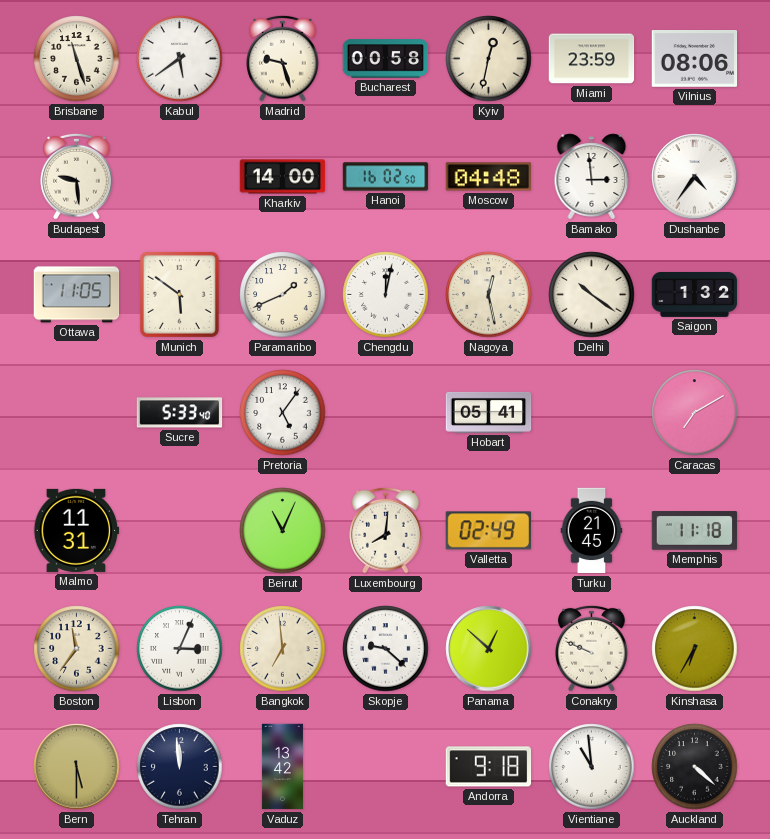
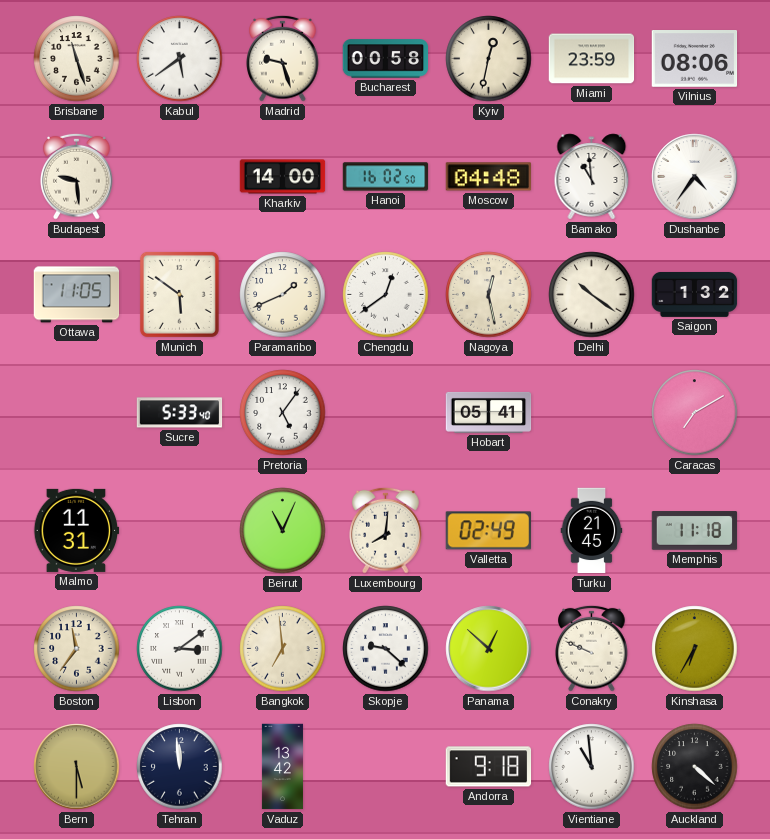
Bamako: 2:59 -> 10:59
Chengdu: 12:02 -> 12:39
Lisbon: 3:04 -> 3:09
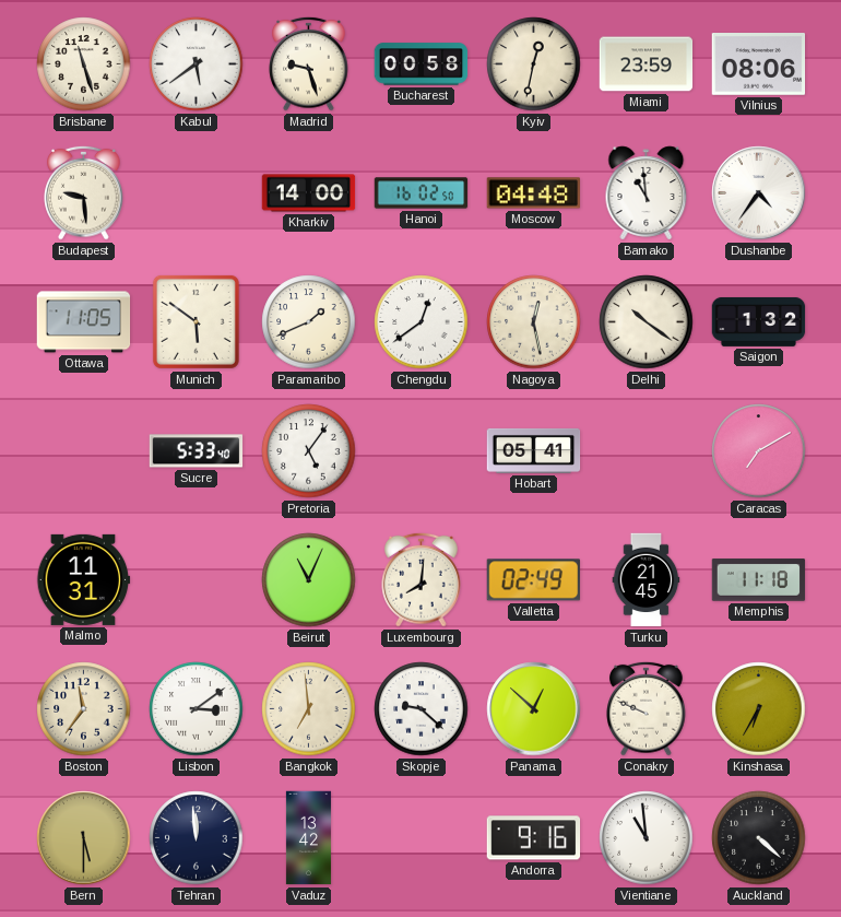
Andorra: 9:18 -> 9:16
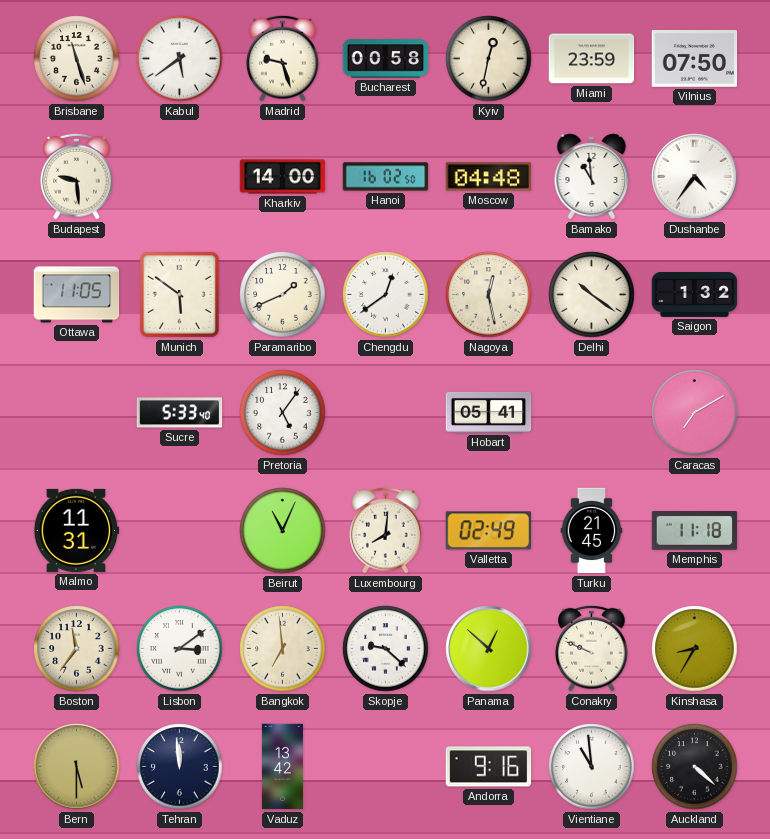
Vilnius: 08:06 -> 07:50
Kinshasa: 6:35 -> 8:35
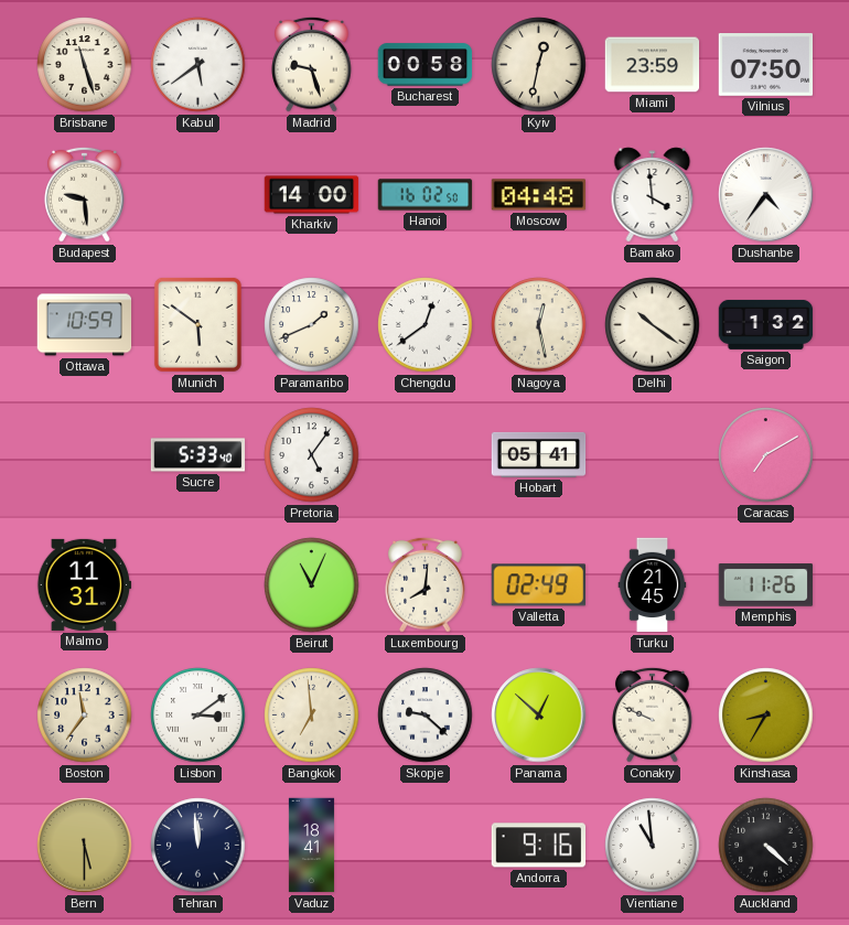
Bamako: 10:59 -> 3:59
Ottawa: 11:05 -> 10:59
Memphis: 11:18 -> 11:26
Vaduz: 13:42 -> 18:41
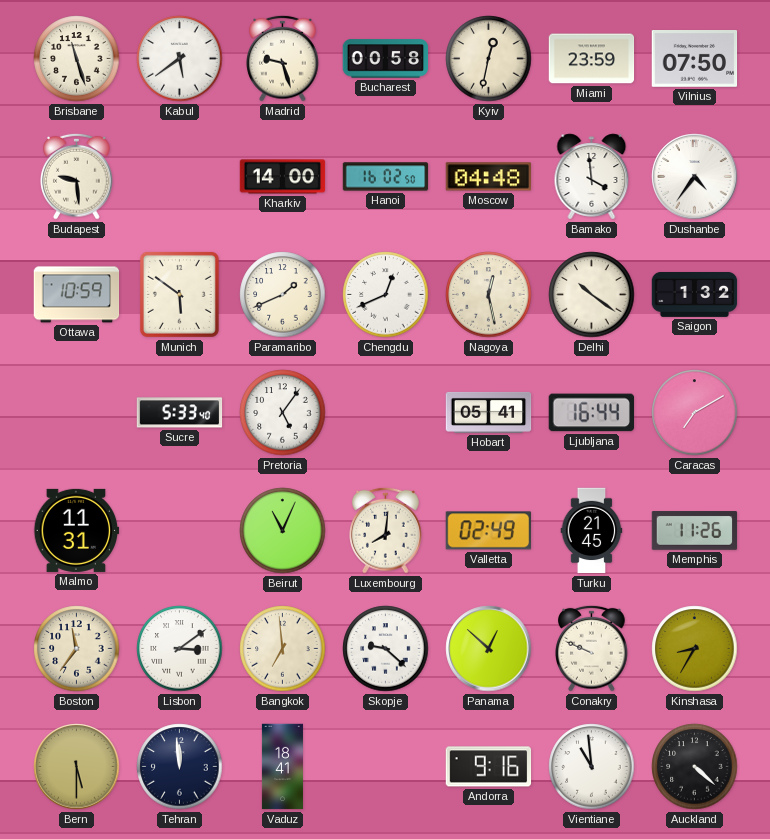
Chengdu: 12:39 -> 12:41
Ljubljana: none -> 16:44
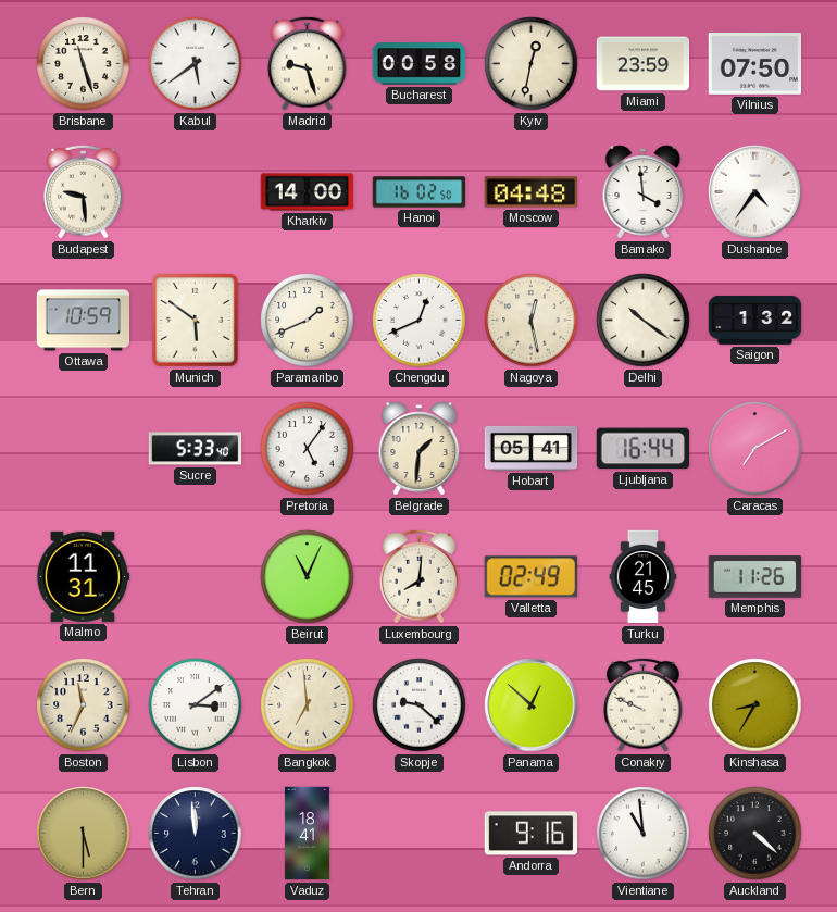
Belgrade: none -> 1:31
Boston: 11:36 -> 11:34
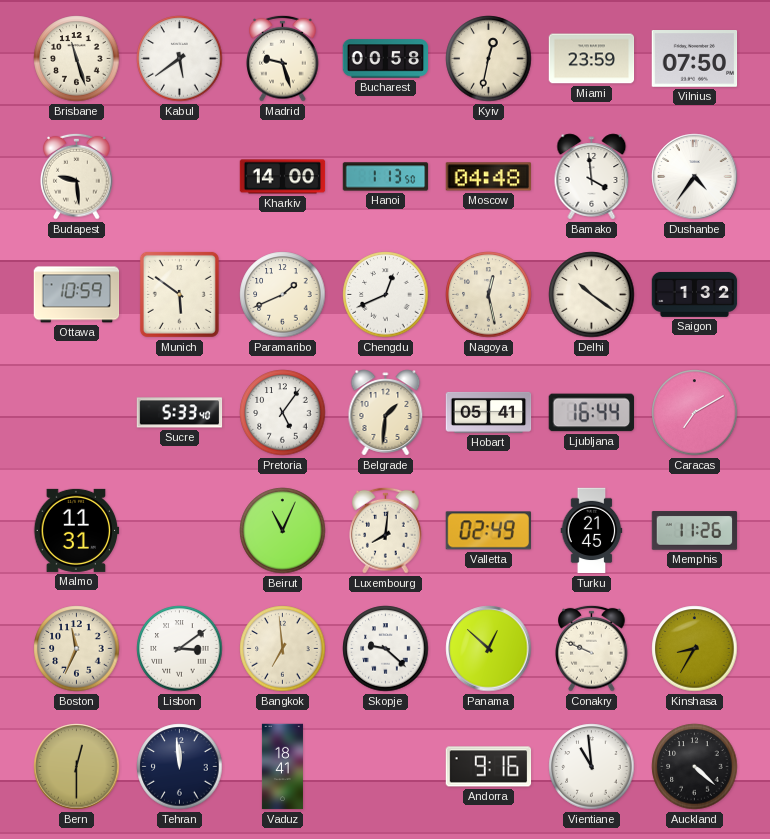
Hanoi: 16:02 -> 1:13
Bern: 5:30 -> 12:30
